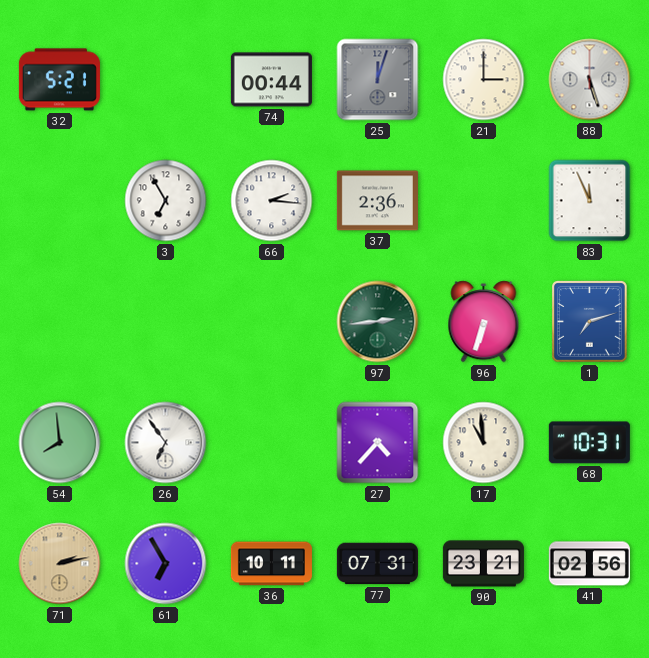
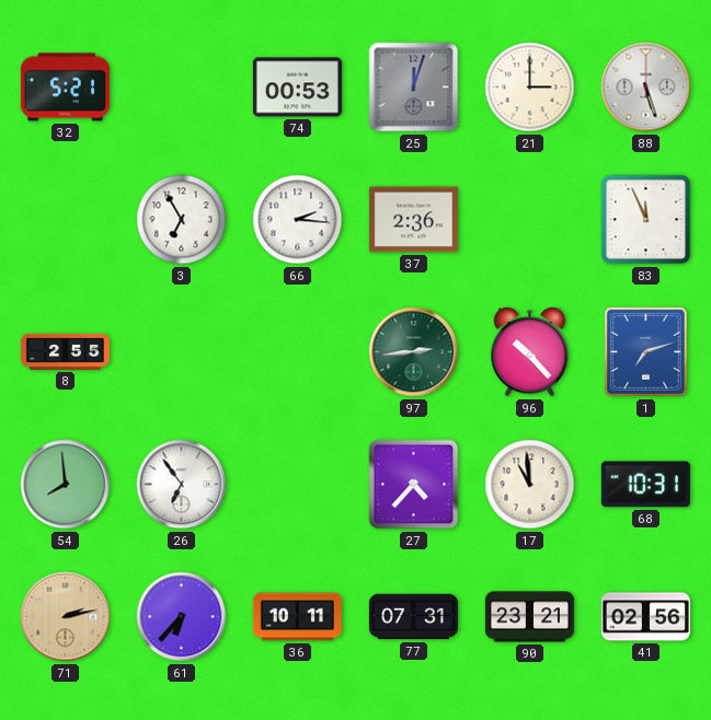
74: 00:44 -> 00:53
8: none -> 2:55
96: 6:33 -> 10:23
61: 6:55 -> 6:37
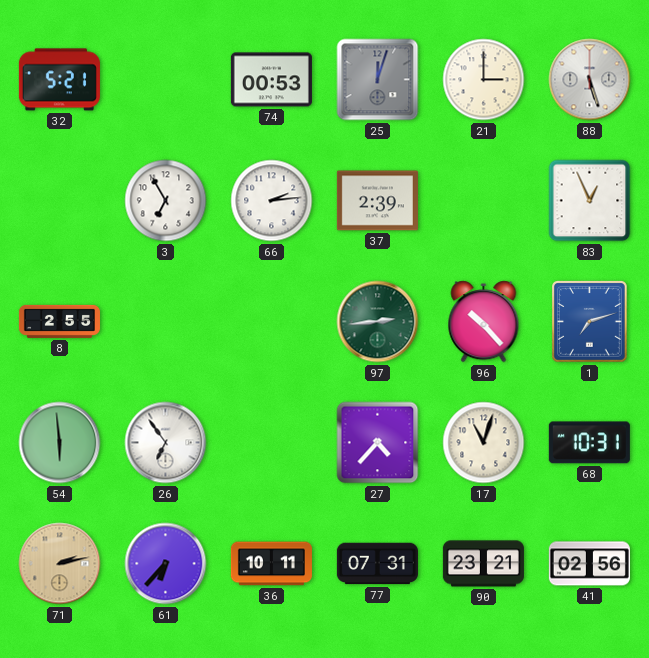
66: 2:16 -> 2:14
37: 2:36 -> 2:39
83: 11:56 -> 12:56
54: 7:59 -> 5:59
17: 10:59 -> 11:03
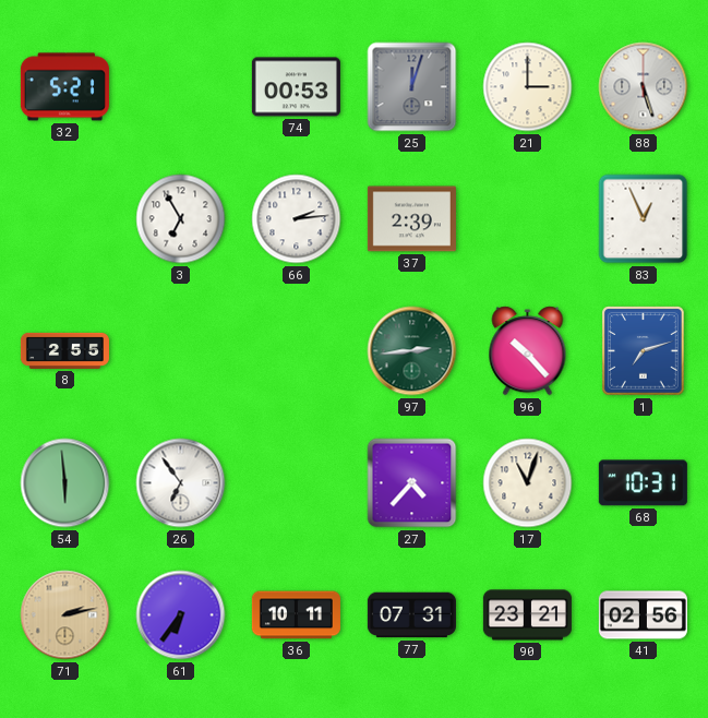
61: 6:37 -> 6:36
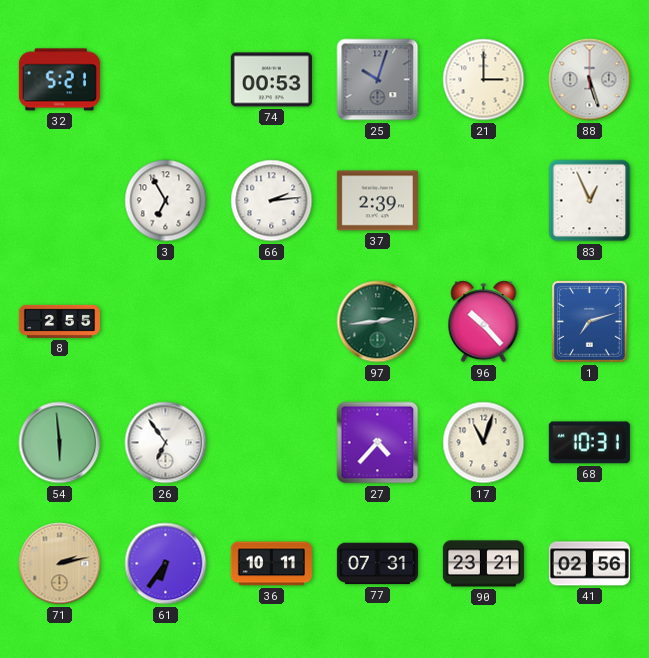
25: 12:03 -> 10:03
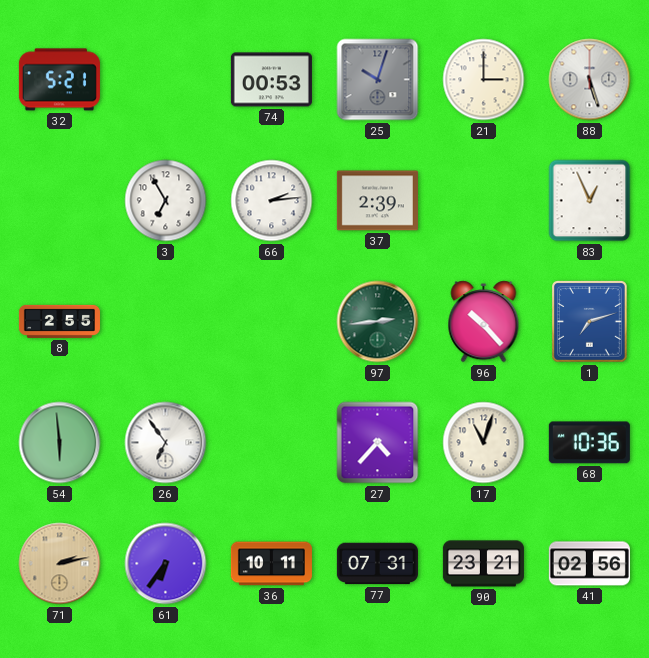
68: 10:31 -> 10:36
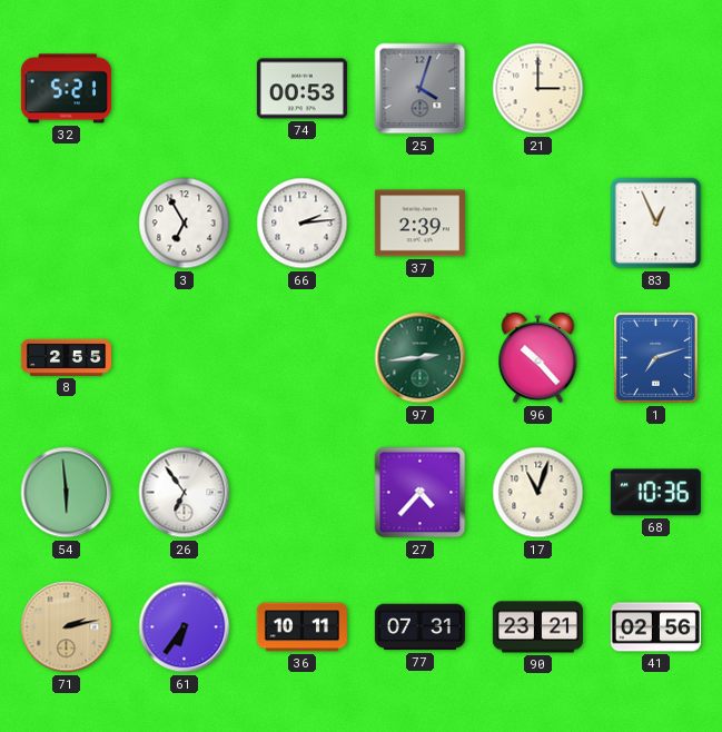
25: 10:03 -> 4:03
88: 5:27 -> none
